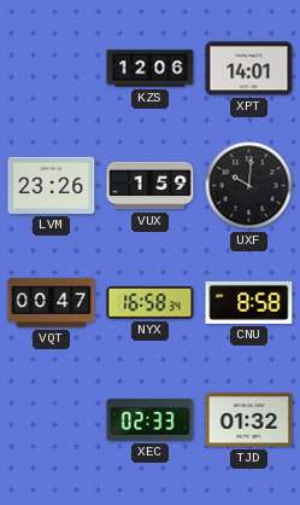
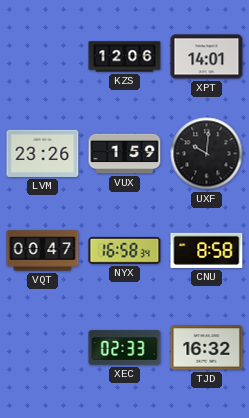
TJD: 01:32 -> 16:32
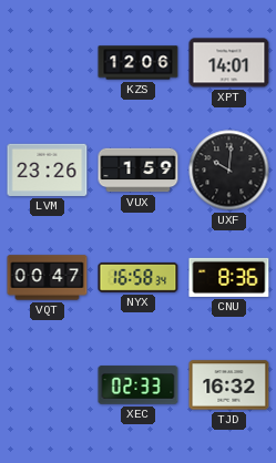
CNU: 8:58 -> 8:36
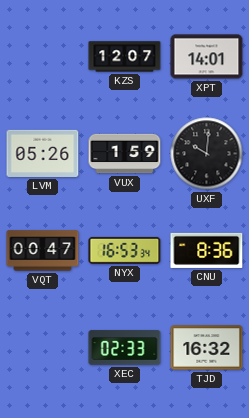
KZS: 12:06 -> 12:07
LVM: 23:26 -> 05:26
NYX: 16:58 -> 16:53
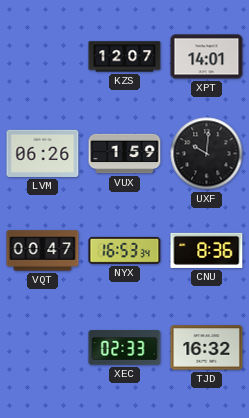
LVM: 05:26 -> 06:26
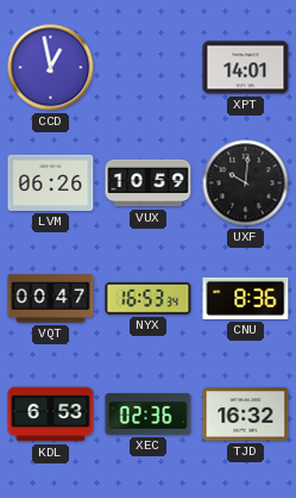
CCD: none -> 12:58
KZS: 12:07 -> none
VUX: 1:59 -> 10:59
KDL: none -> 6:53
XEC: 02:33 -> 02:36
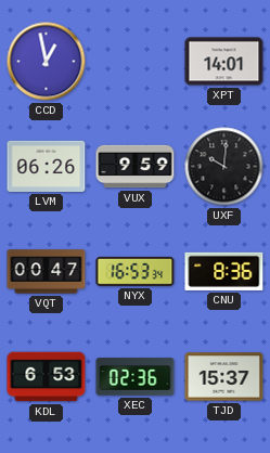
VUX: 10:59 -> 9:59
TJD: 16:32 -> 15:37
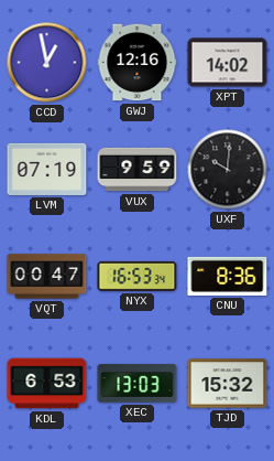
GWJ: none -> 12:16
XPT: 14:01 -> 14:02
LVM: 06:26 -> 07:19
XEC: 02:36 -> 13:03
TJD: 15:37 -> 15:32
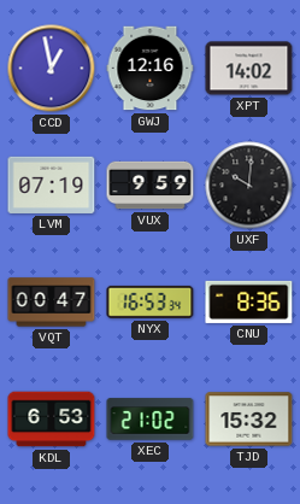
XEC: 13:03 -> 21:02
